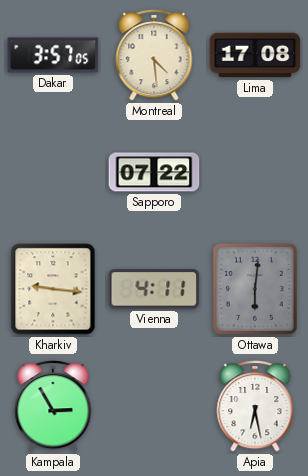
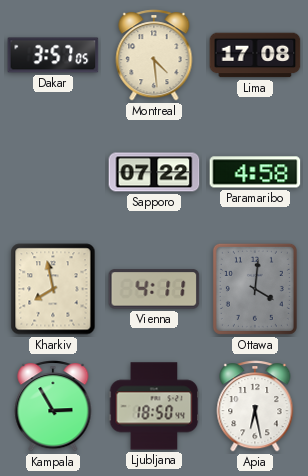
Paramaribo: none -> 4:58
Kharkiv: 9:16 -> 7:58
Ottawa: 6:01 -> 4:01
Ljubljana: none -> 18:50
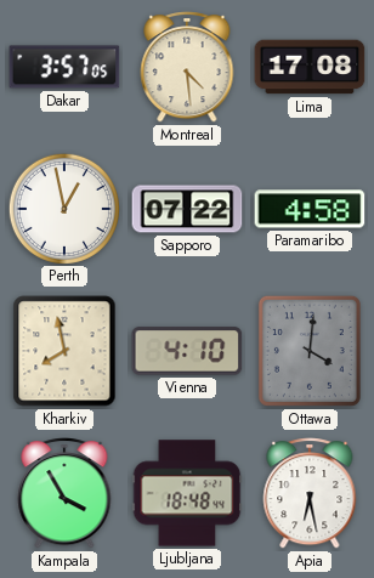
Perth: none -> 12:58
Vienna: 4:11 -> 4:10
Kampala: 2:55 -> 3:55
Ljubljana: 18:50 -> 18:48
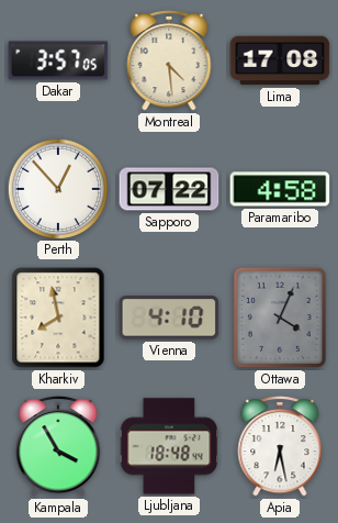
Perth: 12:58 -> 12:53
Ottawa: 4:01 -> 4:04
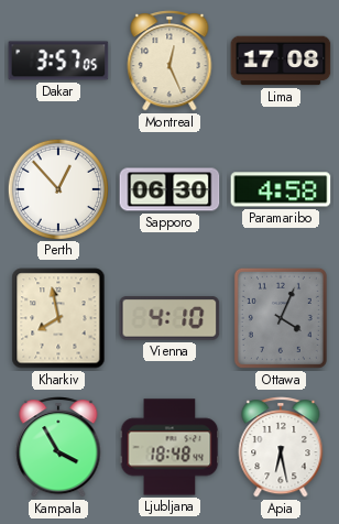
Montreal: 4:29 -> 12:26
Sapporo: 07:22 -> 06:30
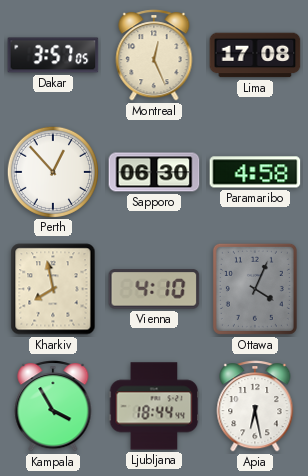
Ljubljana: 18:48 -> 18:44
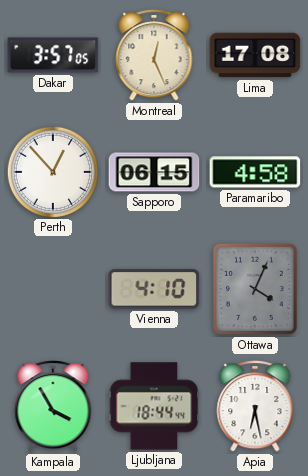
Sapporo: 06:30 -> 06:15
Kharkiv: 7:58 -> none
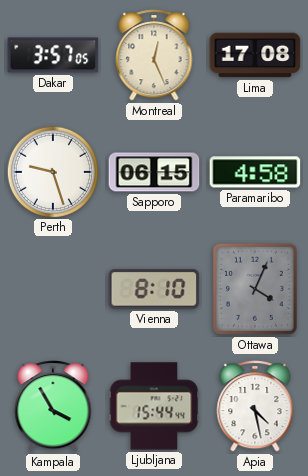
Perth: 12:53 -> 9:27
Vienna: 4:10 -> 8:10
Ljubljana: 18:44 -> 15:44
Apia: 6:28 -> 4:28
